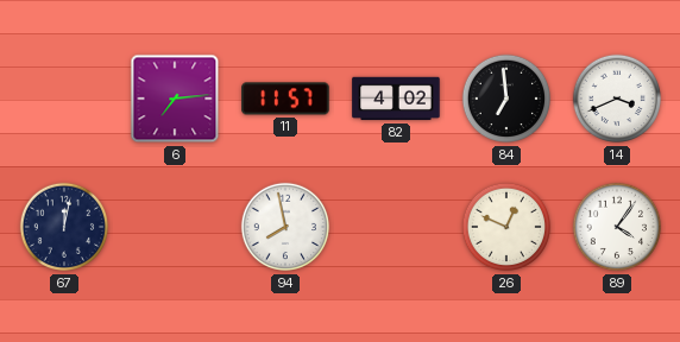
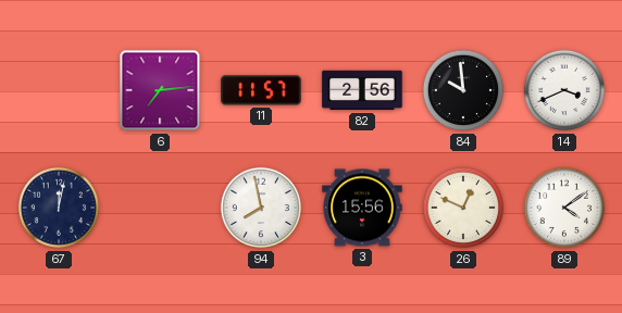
82: 4:02 -> 2:56
84: 6:59 -> 9:59
3: none -> 15:56
89: 4:06 -> 4:09
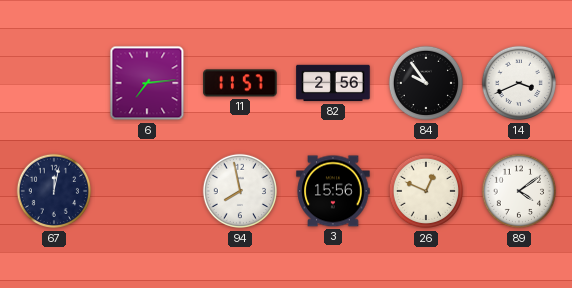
84: 9:59 -> 9:54
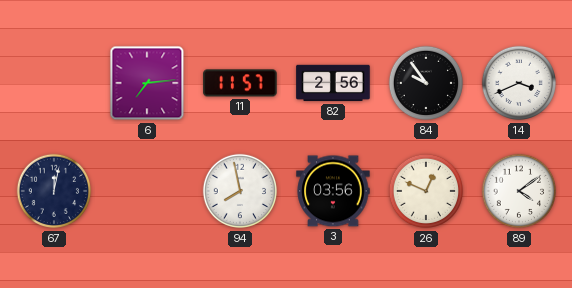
3: 15:56 -> 03:56
